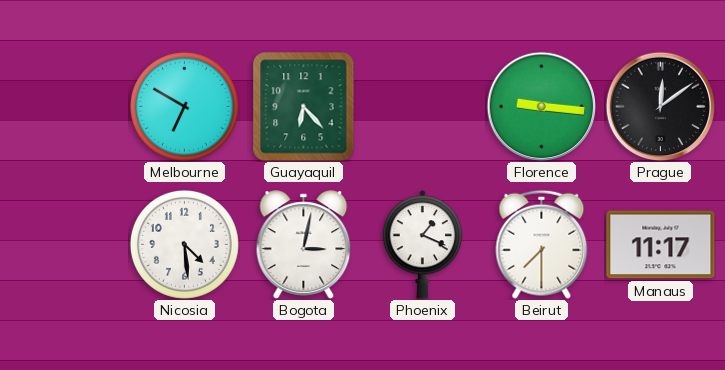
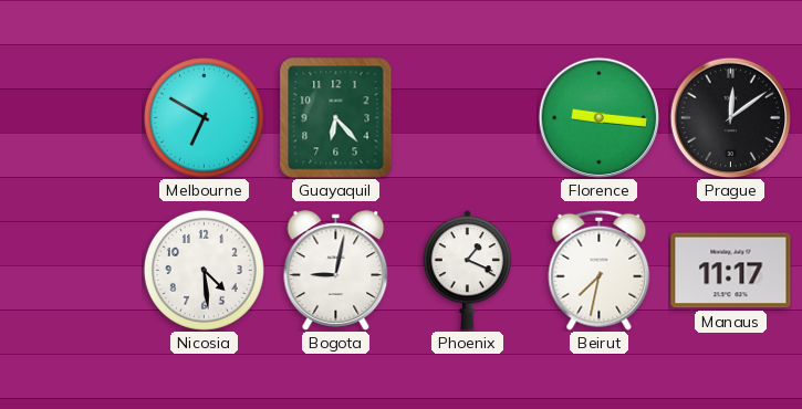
Bogota: 3:02 -> 9:02
Beirut: 7:30 -> 7:32
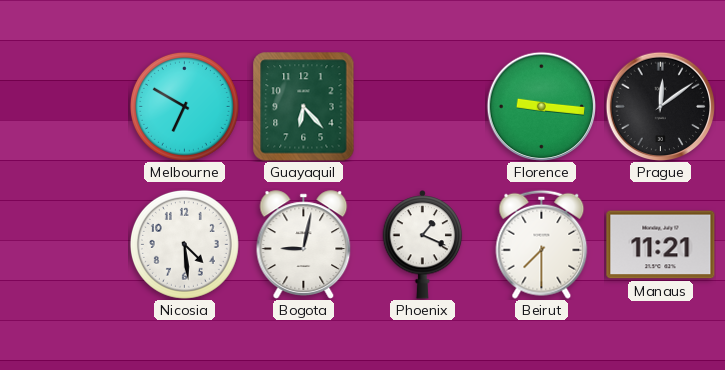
Beirut: 7:32 -> 7:30
Manaus: 11:17 -> 11:21
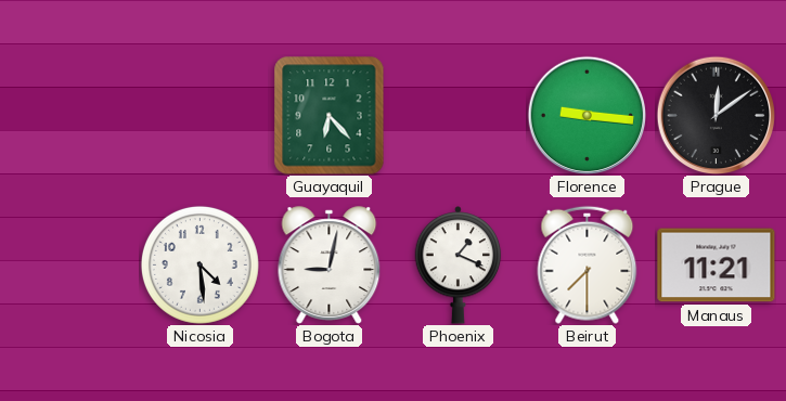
Melbourne: 6:50 -> none
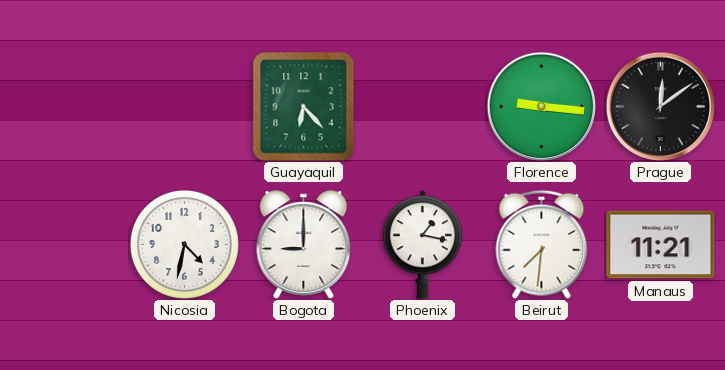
Nicosia: 4:29 -> 4:32
Bogota: 9:02 -> 9:00
Phoenix: 1:19 -> 1:17
Beirut: 7:30 -> 7:31
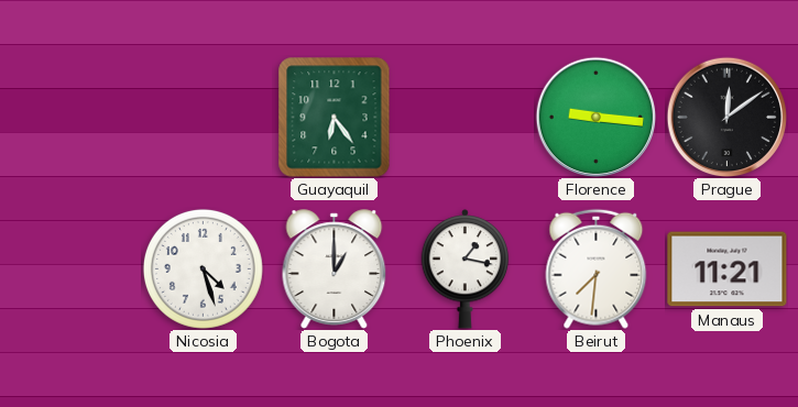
Guayaquil: 6:23 -> 6:24
Nicosia: 4:32 -> 4:27
Bogota: 9:00 -> 1:00
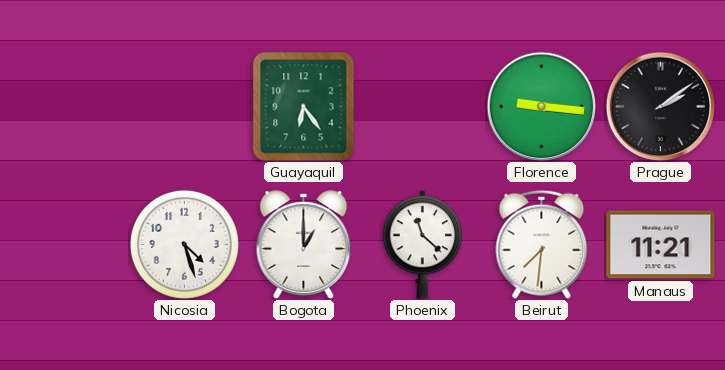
Prague: 12:09 -> 2:09
Phoenix: 1:17 -> 11:22
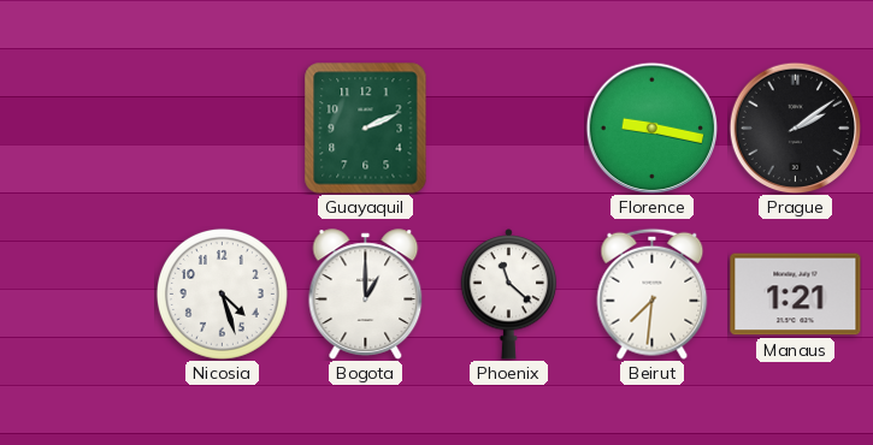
Guayaquil: 6:24 -> 2:11
Florence: 9:16 -> 9:17
Manaus: 11:21 -> 1:21
